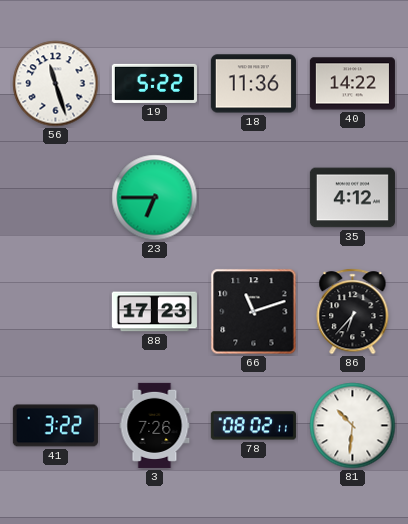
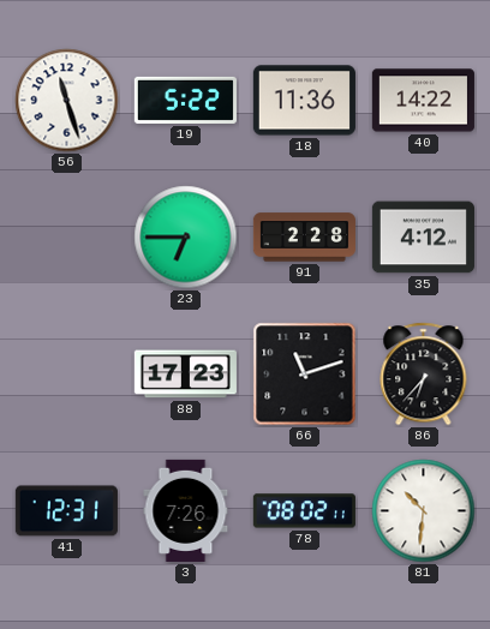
91: none -> 2:28
41: 3:22 -> 12:31
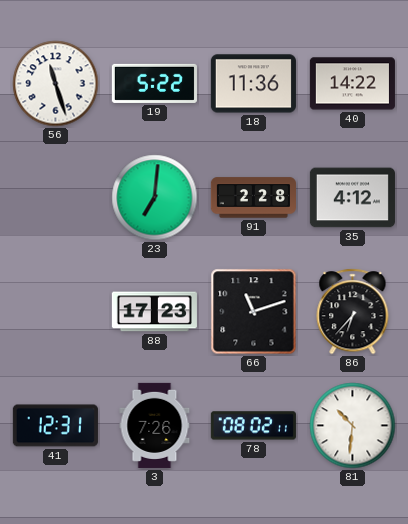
23: 6:45 -> 7:01
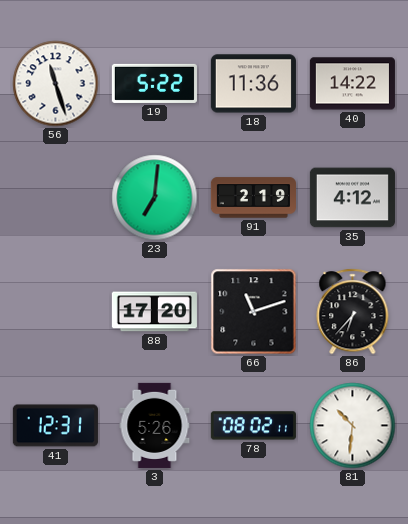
91: 2:28 -> 2:19
88: 17:23 -> 17:20
3: 7:26 -> 5:26
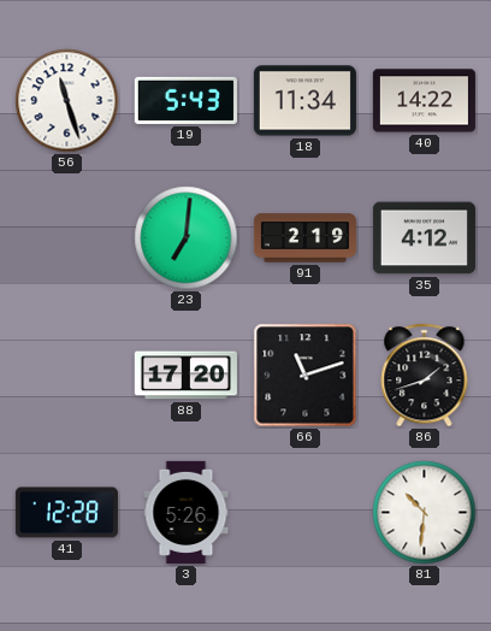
19: 5:22 -> 5:43
18: 11:36 -> 11:34
86: 6:37 -> 1:42
41: 12:31 -> 12:28
78: 08:02 -> none
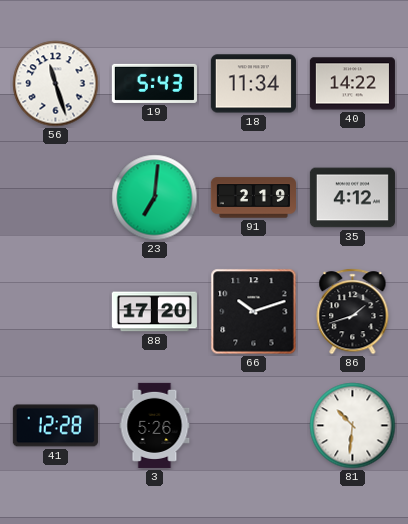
66: 11:12 -> 10:12
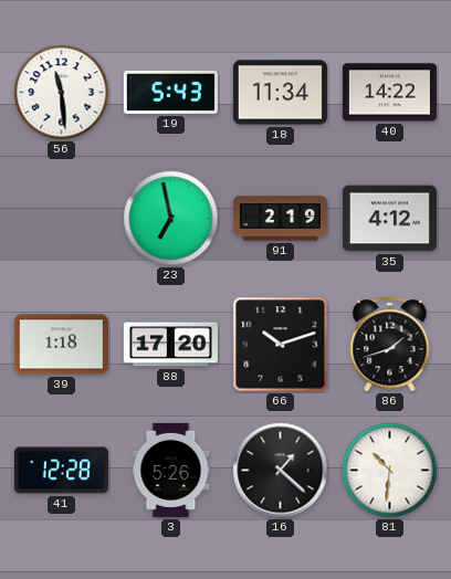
56: 11:27 -> 11:29
23: 7:01 -> 6:58
39: none -> 1:18
16: none -> 1:22
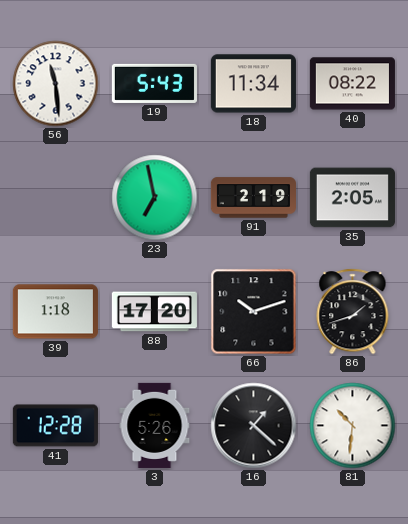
40: 14:22 -> 08:22
35: 4:12 -> 2:05
